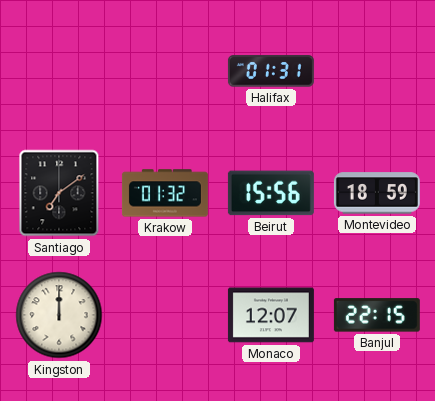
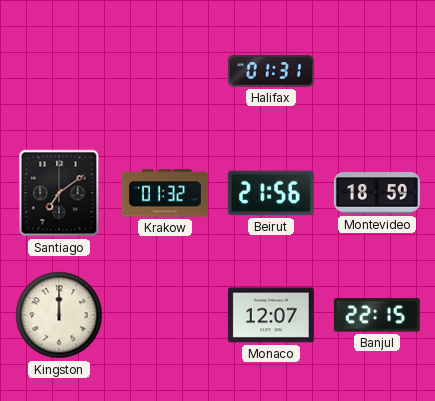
Beirut: 15:56 -> 21:56
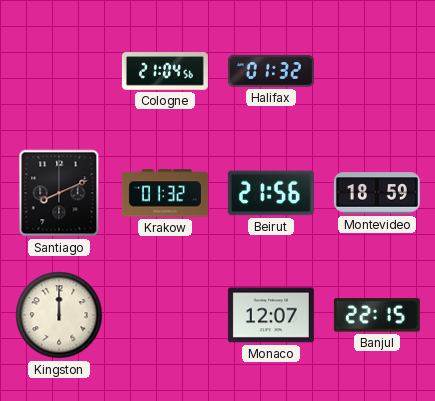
Cologne: none -> 21:04
Halifax: 01:31 -> 01:32
Santiago: 7:09 -> 8:11
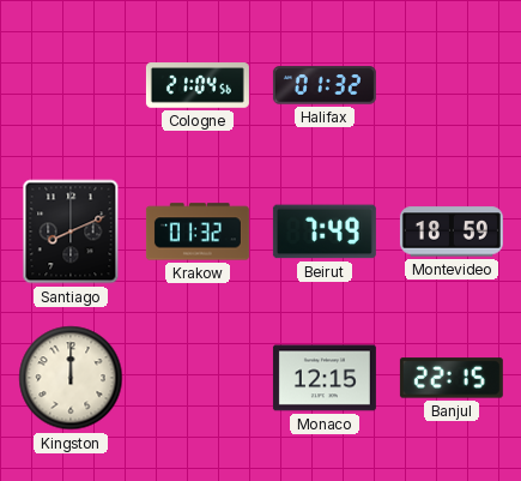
Beirut: 21:56 -> 7:49
Monaco: 12:07 -> 12:15
